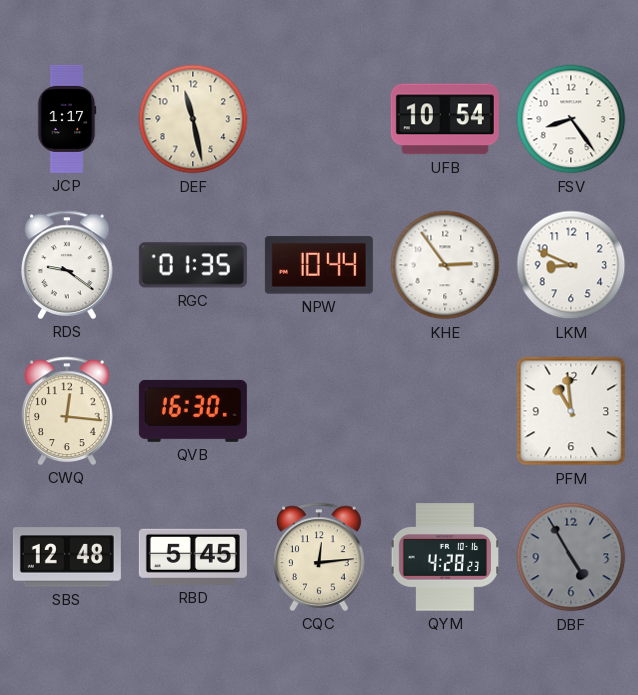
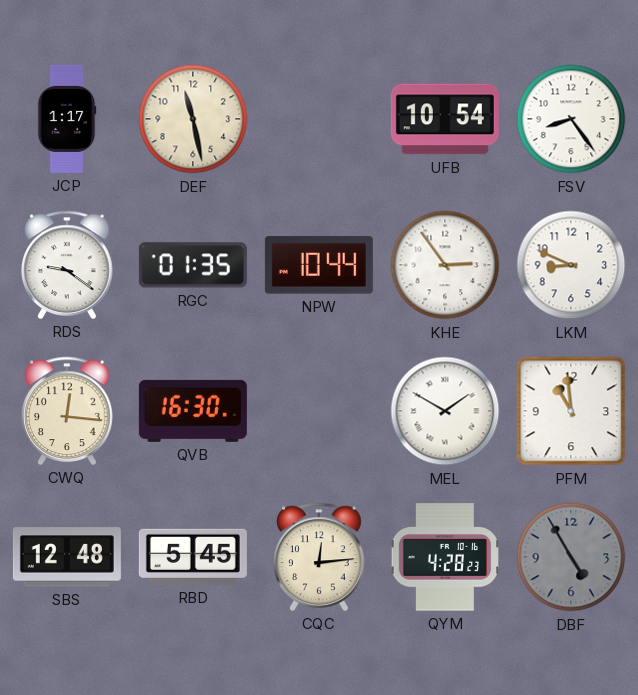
MEL: none -> 1:50
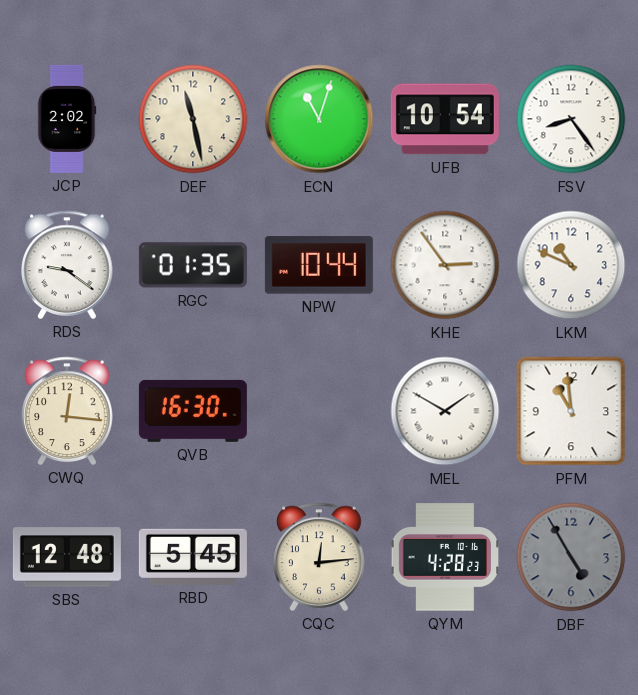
JCP: 1:17 -> 2:02
ECN: none -> 11:03
LKM: 8:49 -> 10:49
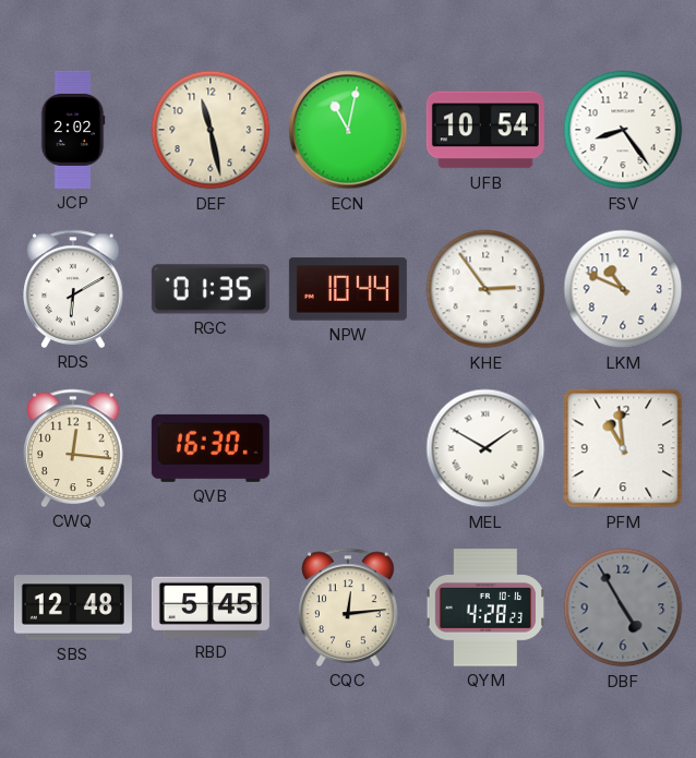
ECN: 11:03 -> 11:02
RDS: 9:21 -> 6:10
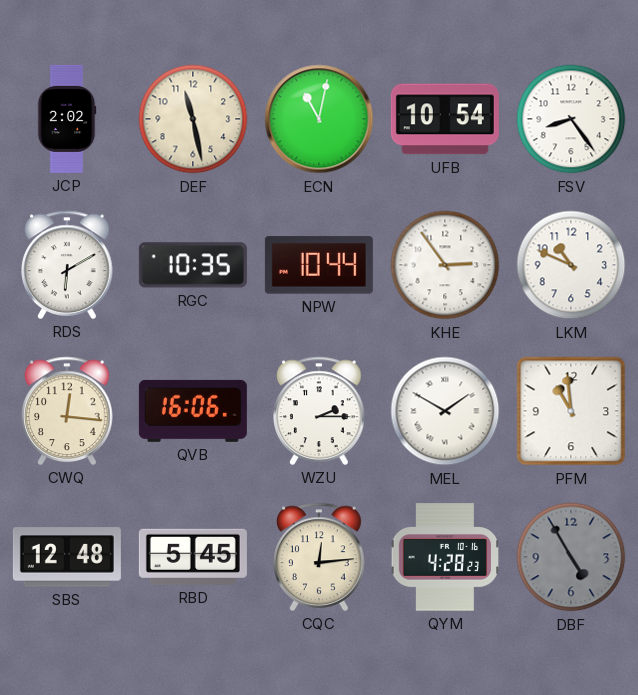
RGC: 01:35 -> 10:35
QVB: 16:30 -> 16:06
WZU: none -> 2:15
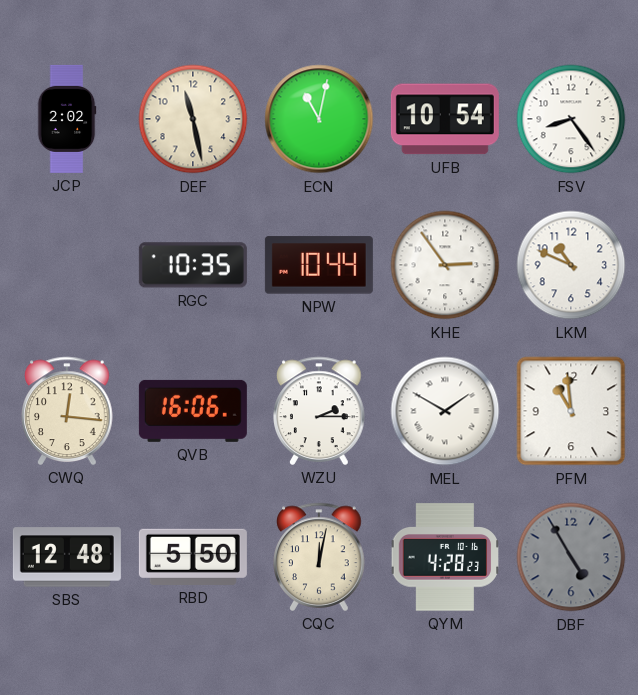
RDS: 6:10 -> none
RBD: 5:45 -> 5:50
CQC: 12:14 -> 12:02
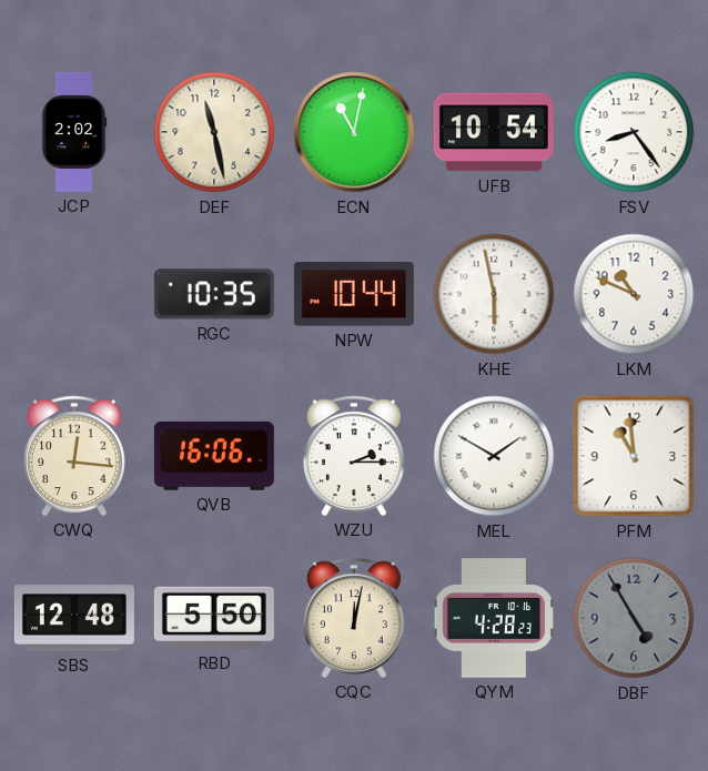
KHE: 2:54 -> 5:58
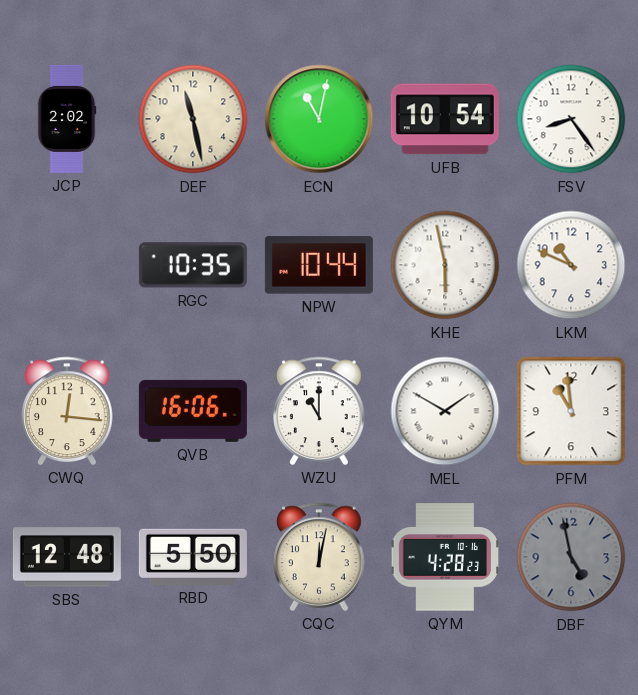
WZU: 2:15 -> 11:00
DBF: 4:55 -> 4:58
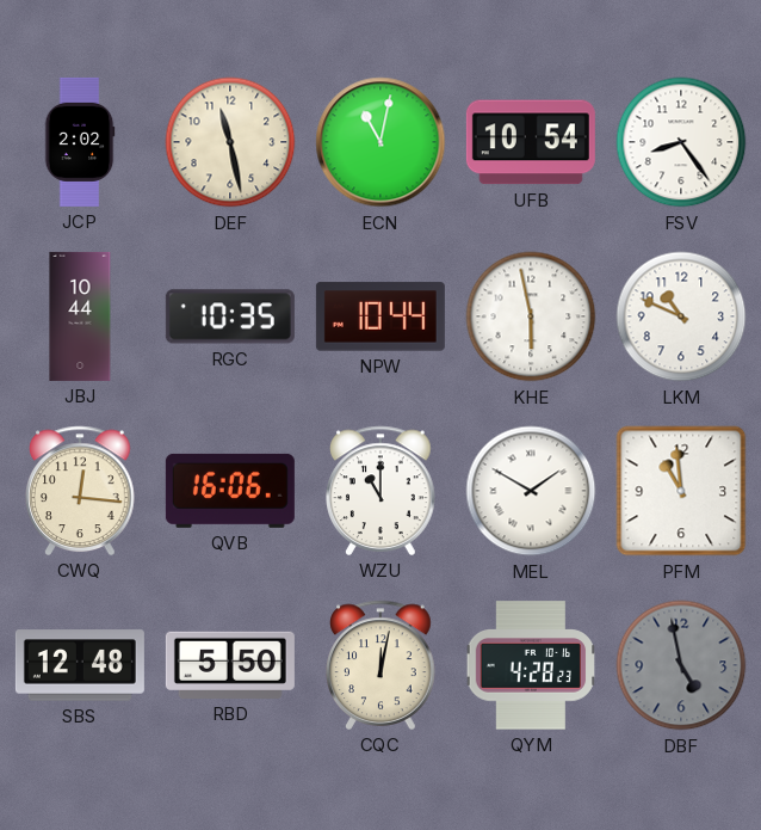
JBJ: none -> 10:44
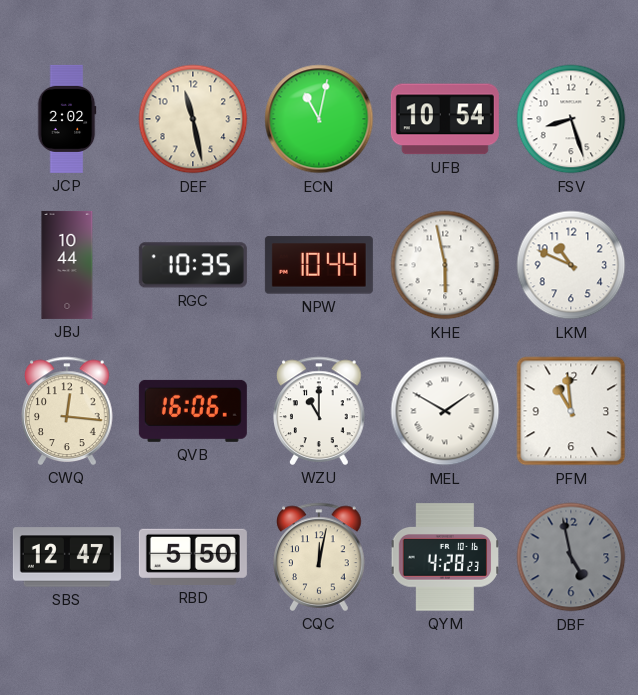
FSV: 8:24 -> 8:27
SBS: 12:48 -> 12:47
